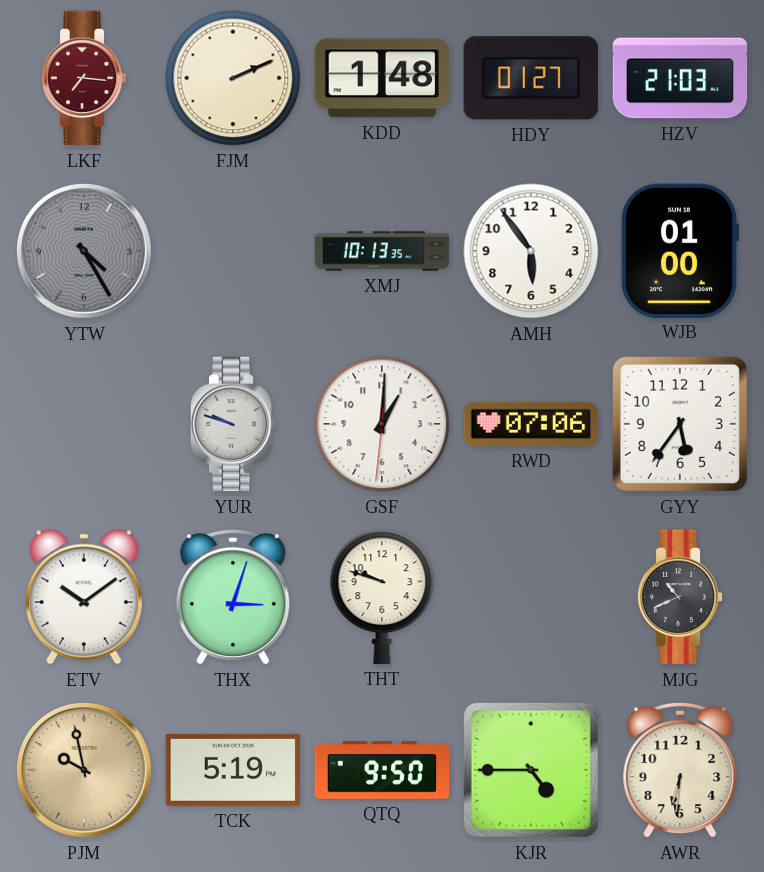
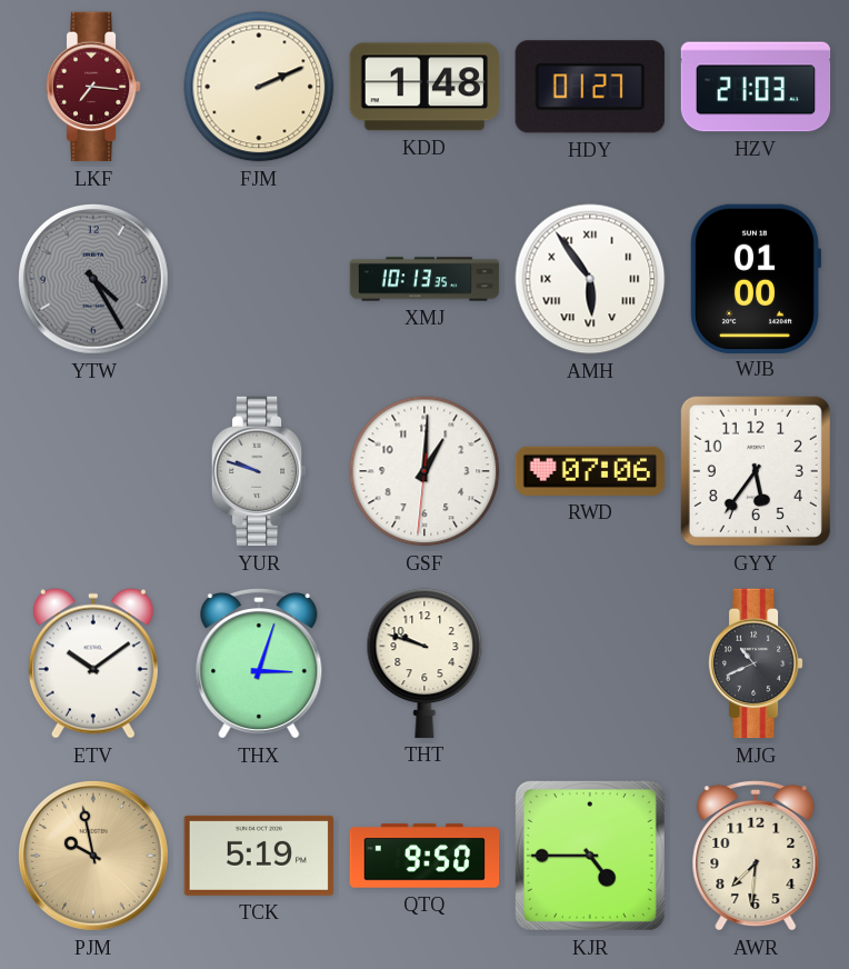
AMH numerals: Arabic -> Roman
AWR: 6:31 -> 7:31
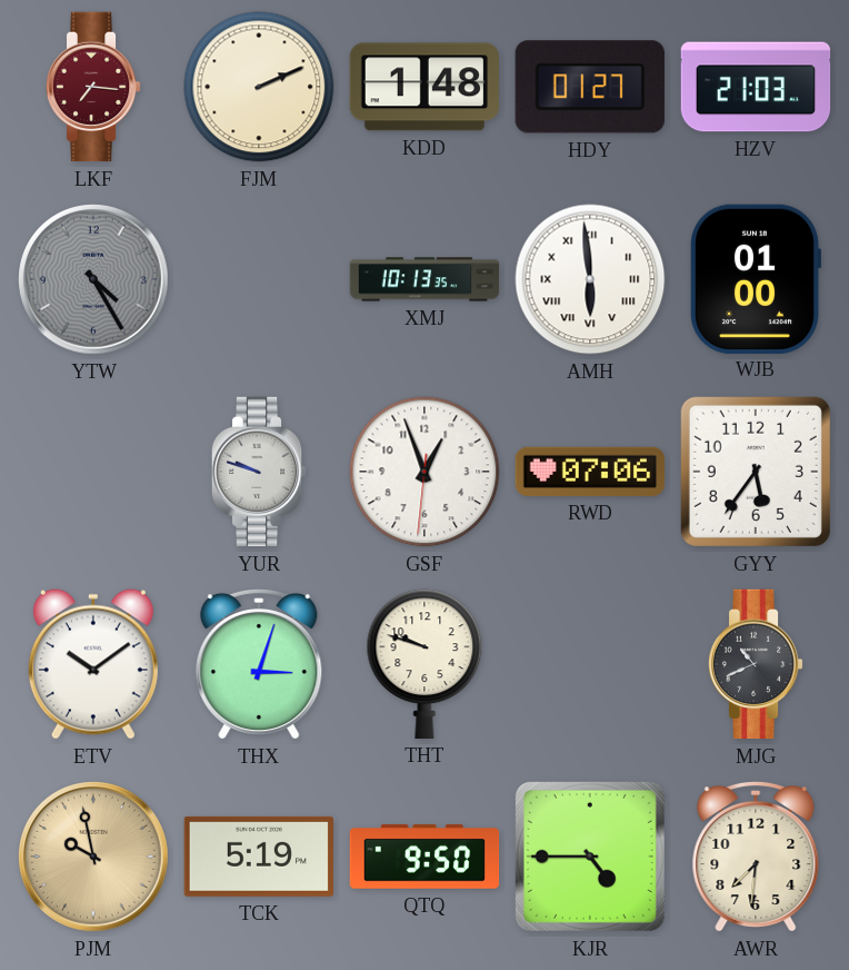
AMH: 5:54 -> 5:59
GSF: 1:00 -> 12:56
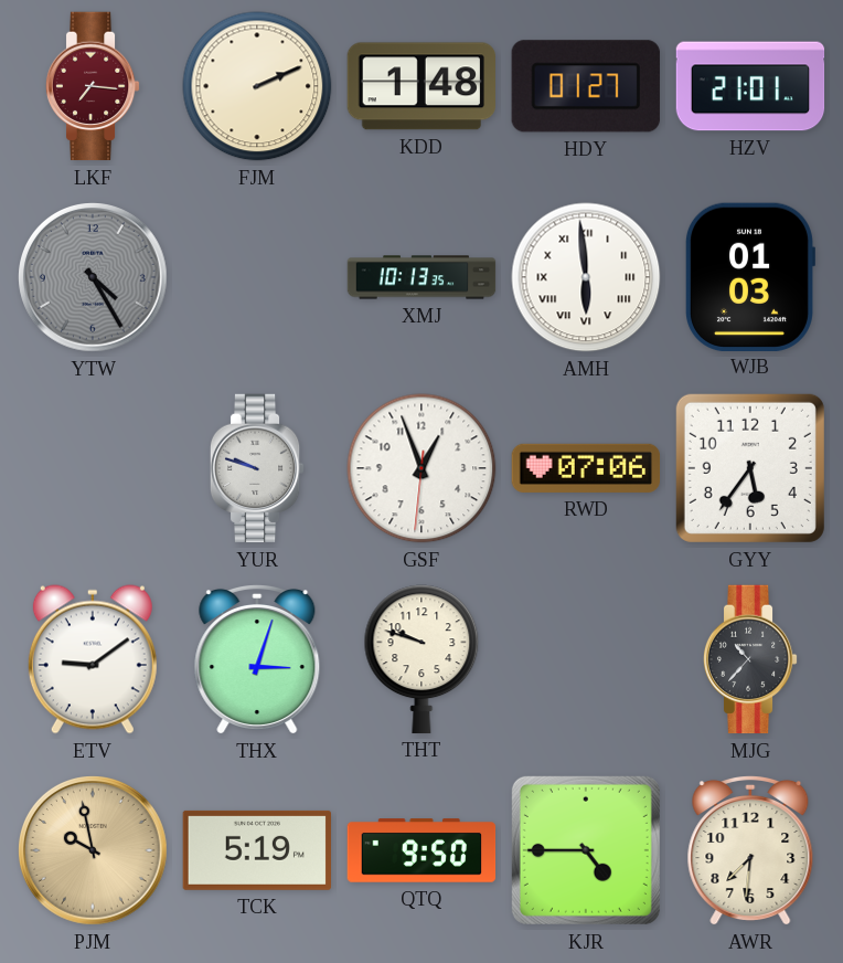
HZV: 21:03 -> 21:01
WJB: 01:00 -> 01:03
ETV: 10:09 -> 9:09
MJG: 10:41 -> 10:37
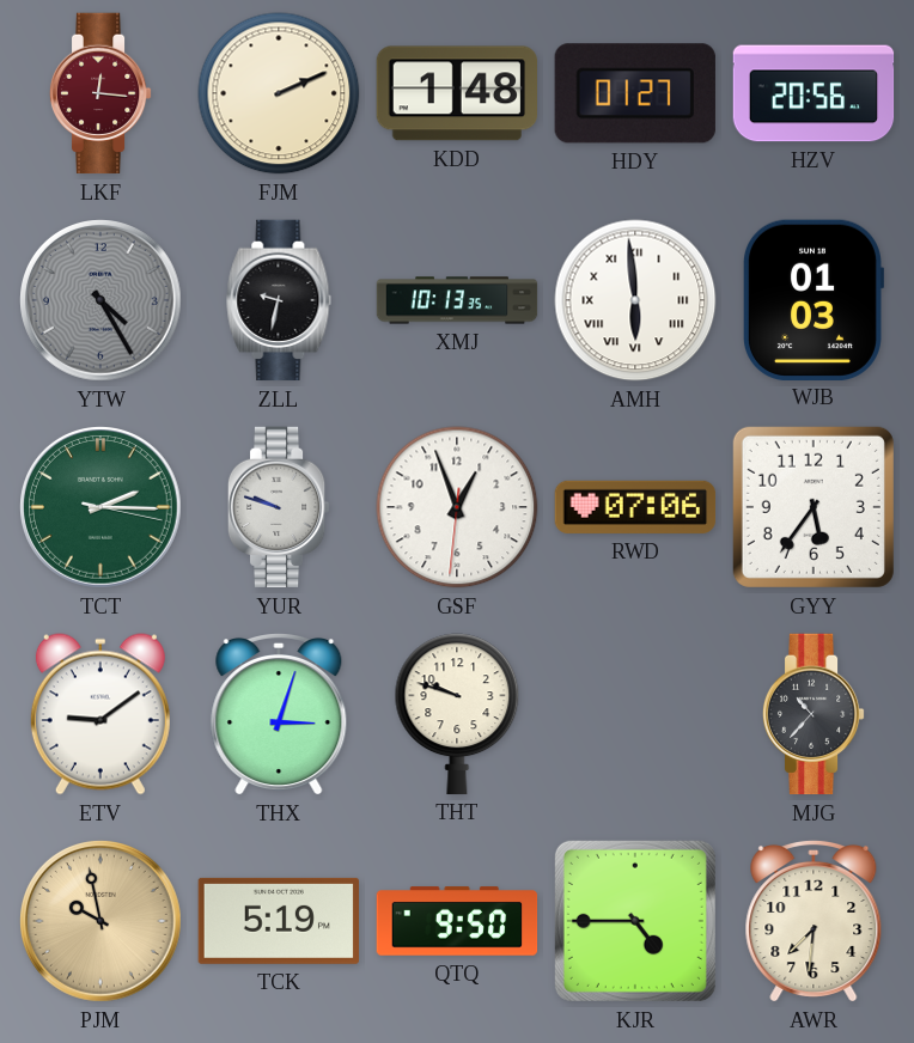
LKF: 7:16 -> 12:16
HZV: 21:01 -> 20:56
ZLL: none -> 9:32
TCT: none -> 2:15
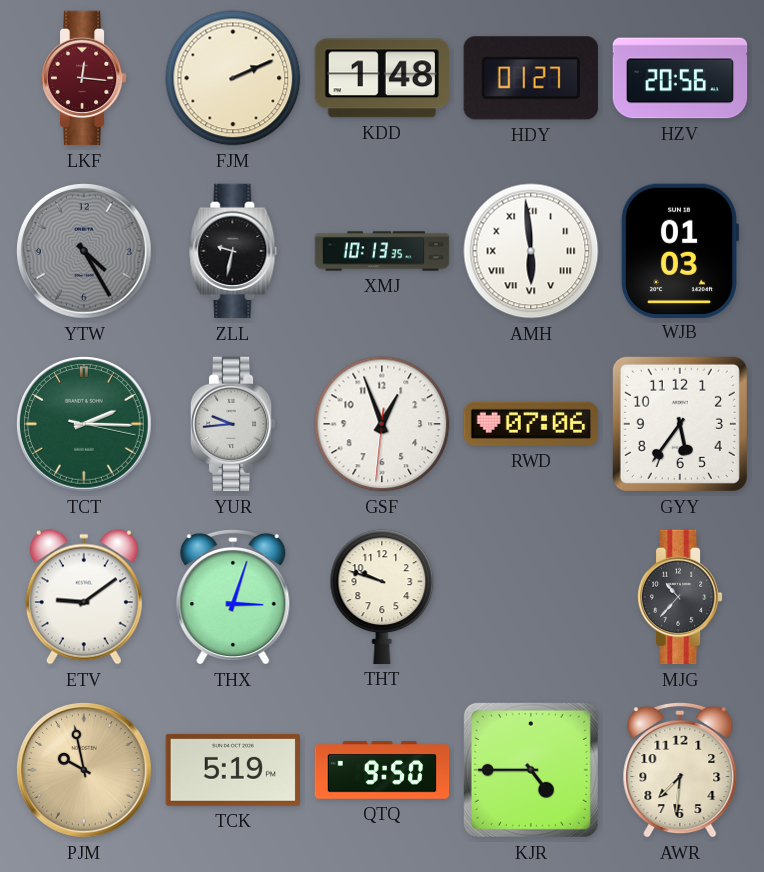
YUR: 9:48 -> 9:44
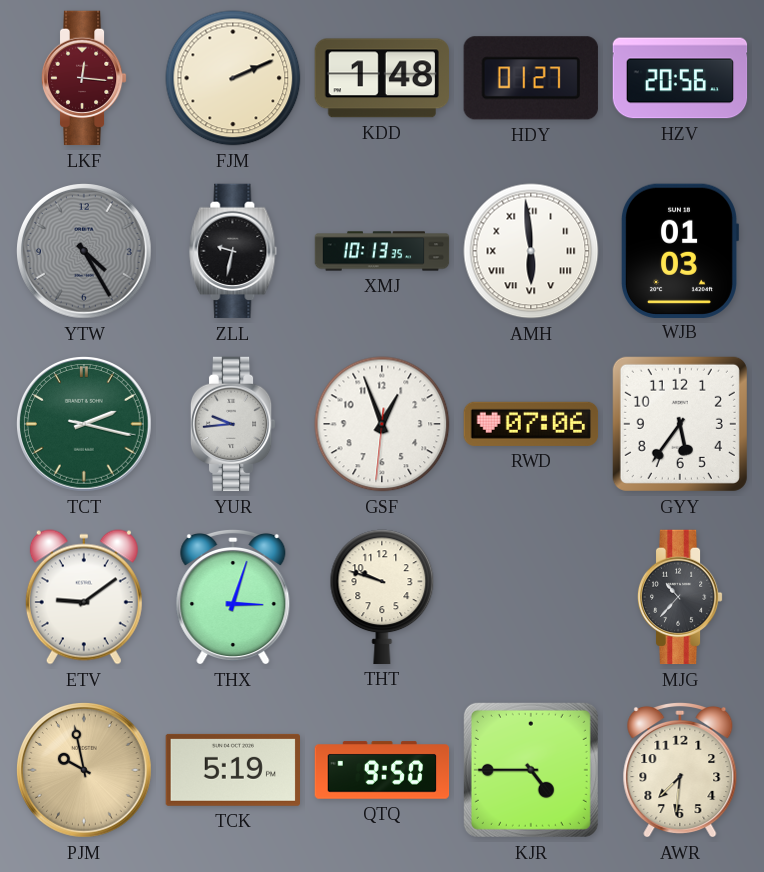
TCT: 2:15 -> 2:17
